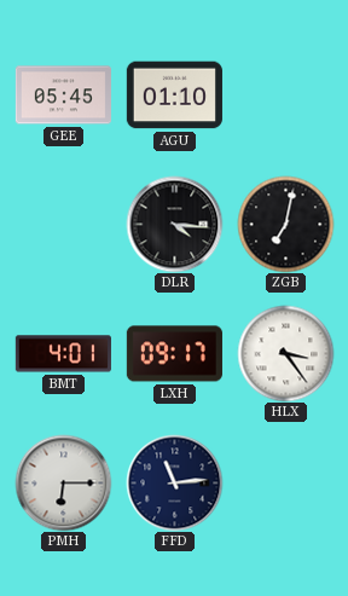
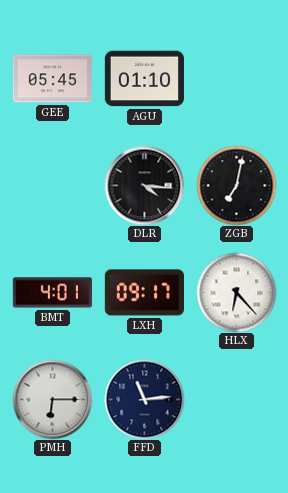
HLX: 3:24 -> 6:23
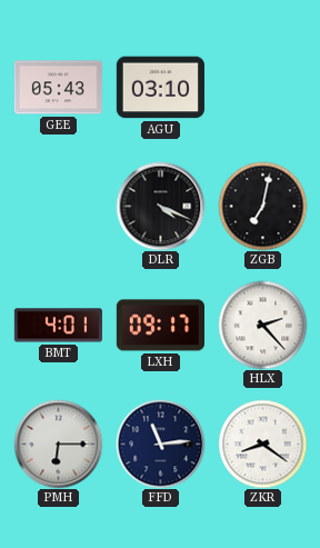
GEE: 05:45 -> 05:43
AGU: 01:10 -> 03:10
DLR: 4:16 -> 4:19
HLX: 6:23 -> 2:23
ZKR: none -> 8:21
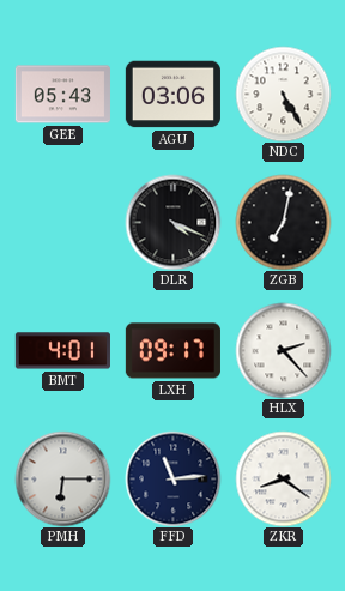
AGU: 03:10 -> 03:06
NDC: none -> 5:25
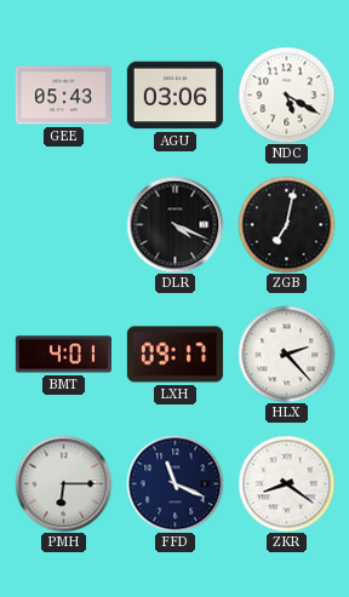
NDC: 5:25 -> 5:20
FFD: 11:14 -> 11:19
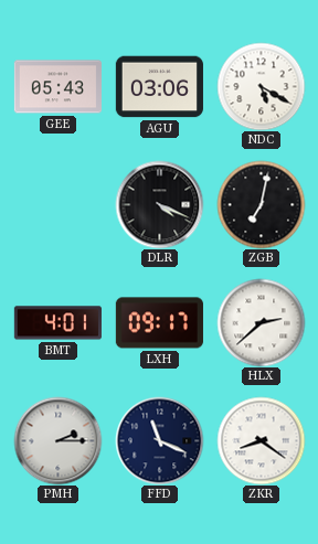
HLX: 2:23 -> 2:38
PMH: 6:15 -> 2:15
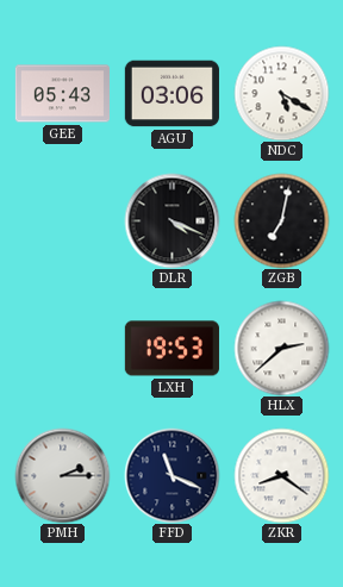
BMT: 4:01 -> none
LXH: 09:17 -> 19:53
